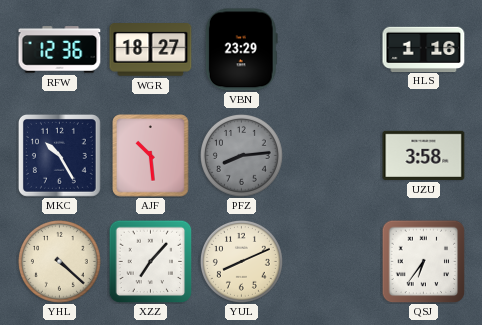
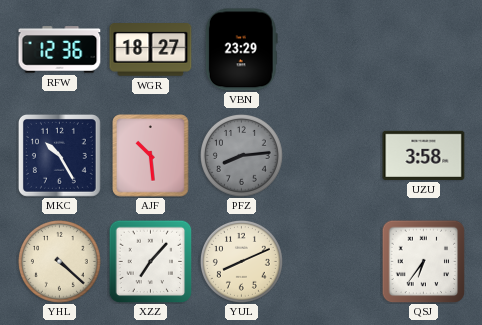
HLS: 1:16 -> none
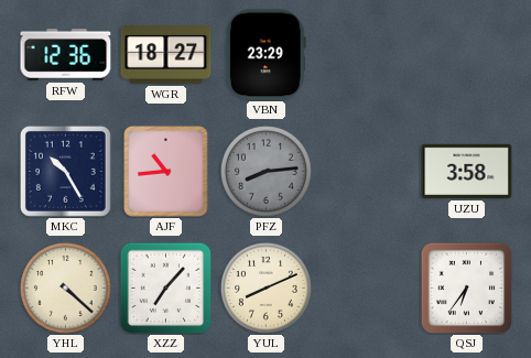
AJF: 10:29 -> 10:44
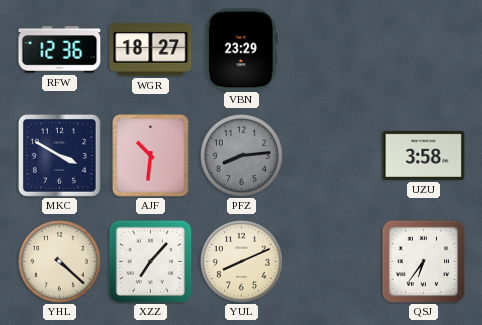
MKC: 10:25 -> 3:50
AJF: 10:44 -> 10:31
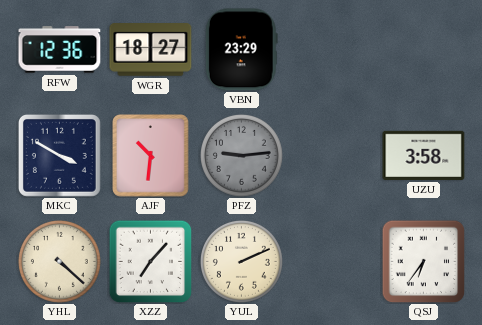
PFZ: 8:14 -> 9:14
YUL: 8:11 -> 2:11
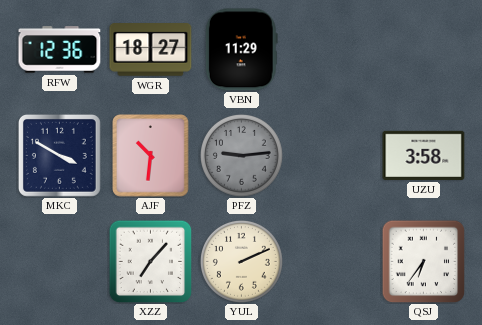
VBN: 23:29 -> 11:29
YHL: 4:22 -> none
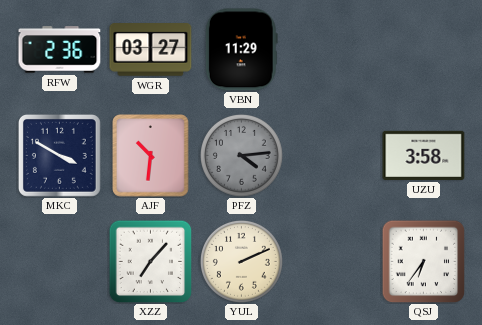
RFW: 12:36 -> 2:36
WGR: 18:27 -> 03:27
PFZ: 9:14 -> 4:14
